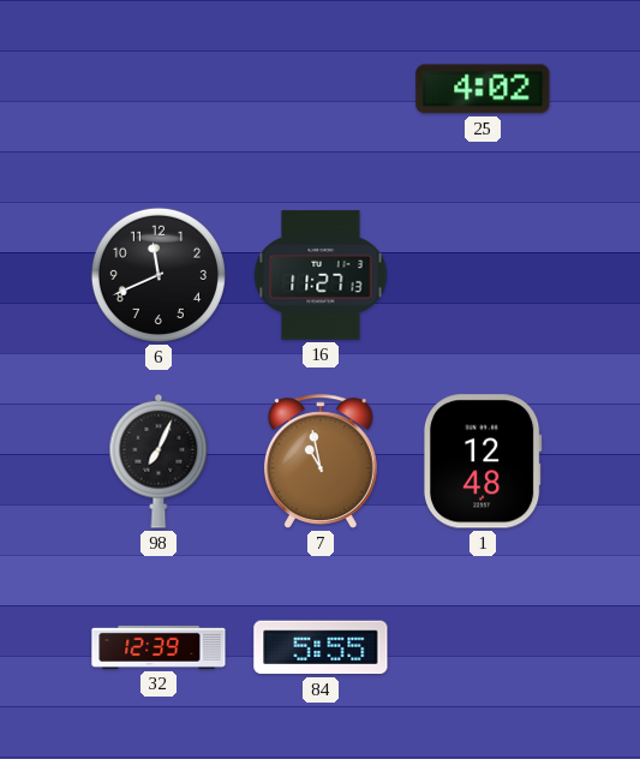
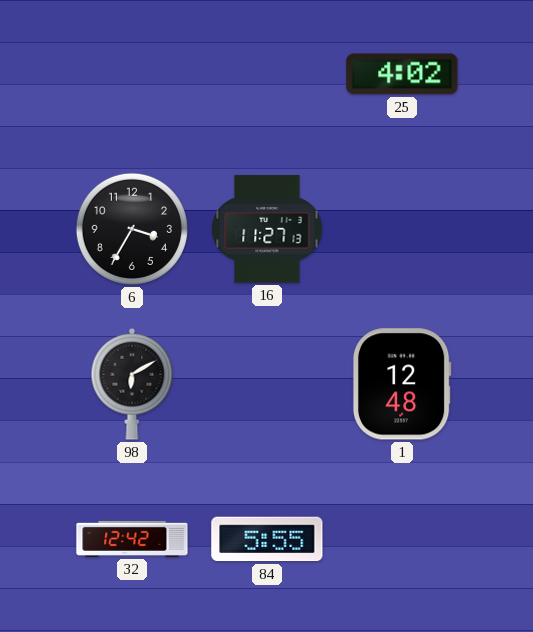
6: 11:41 -> 3:35
98: 7:04 -> 6:10
7: 10:58 -> none
32: 12:39 -> 12:42
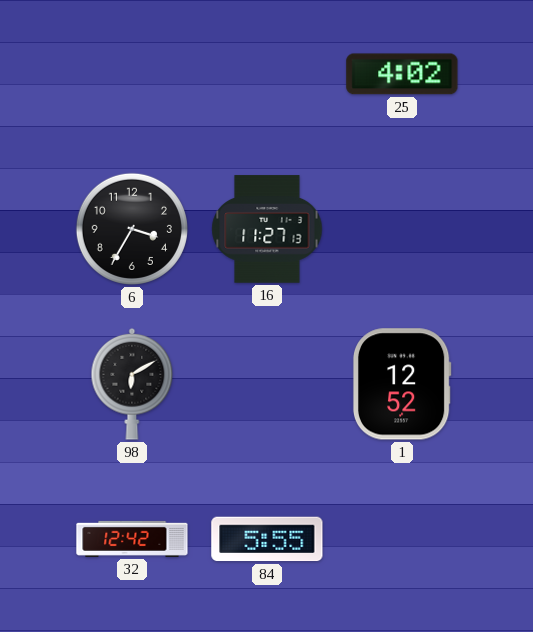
1: 12:48 -> 12:52
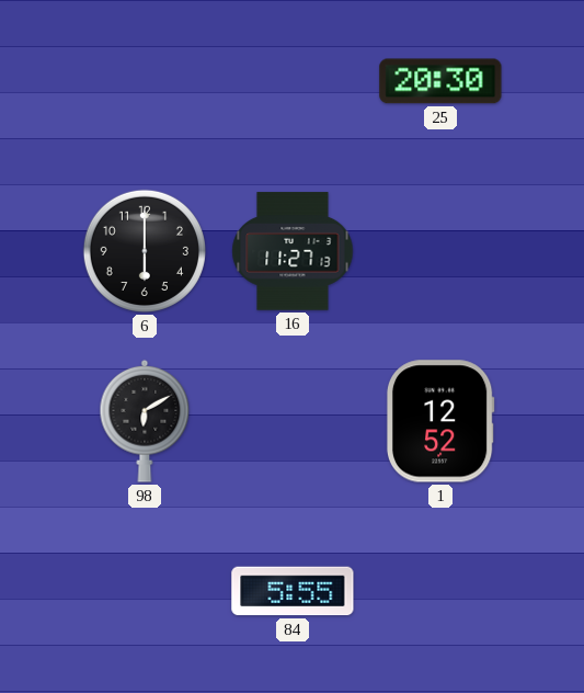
25: 4:02 -> 20:30
6: 3:35 -> 6:00
32: 12:42 -> none
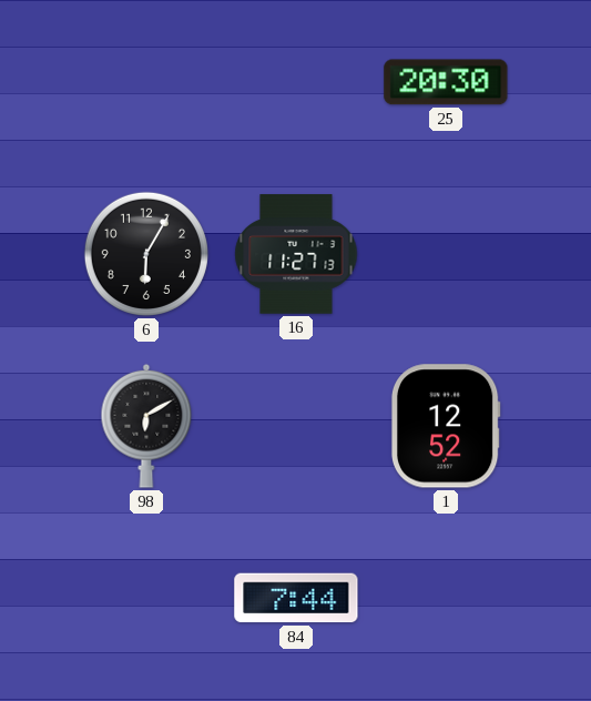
6: 6:00 -> 6:05
84: 5:55 -> 7:44
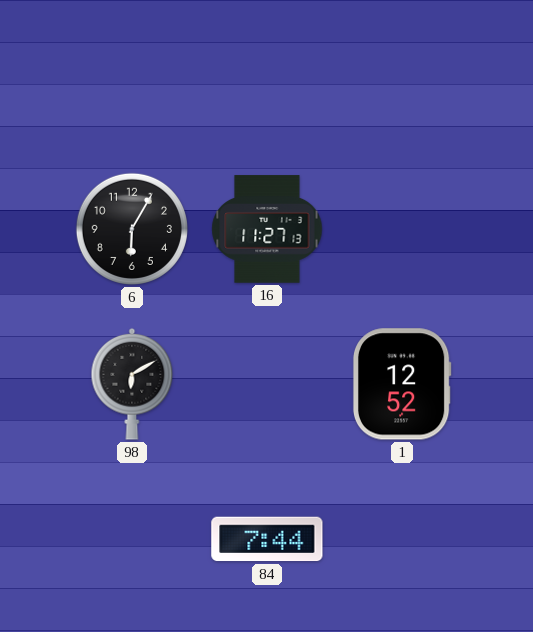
25: 20:30 -> none
